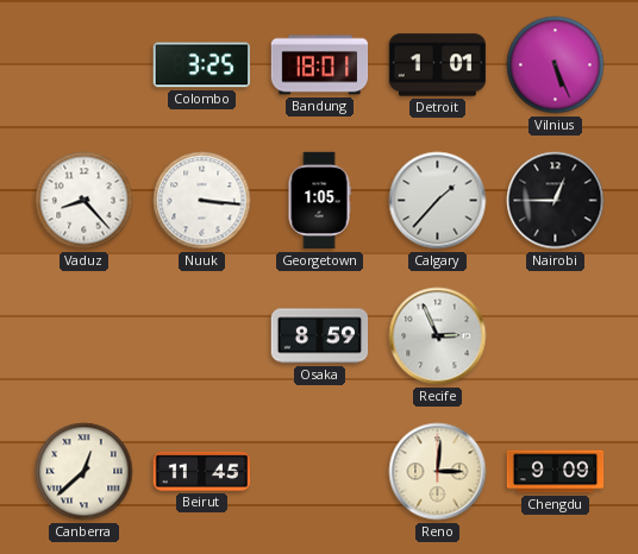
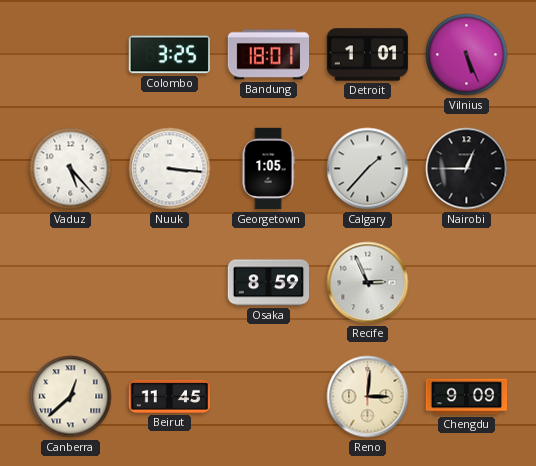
Vaduz: 8:23 -> 5:23
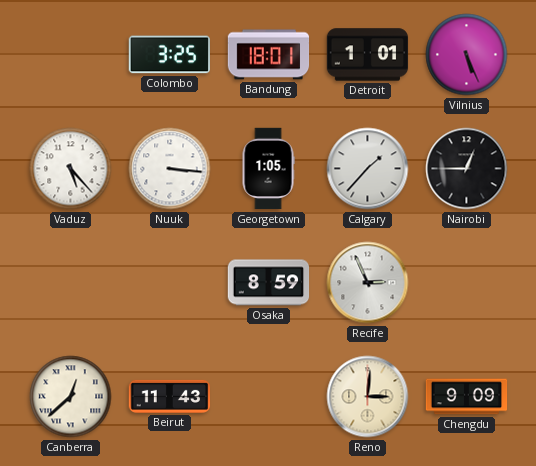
Beirut: 11:45 -> 11:43
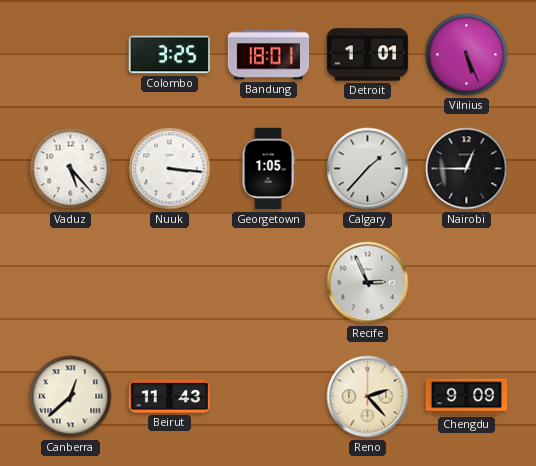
Osaka: 8:59 -> none
Reno: 3:01 -> 2:23
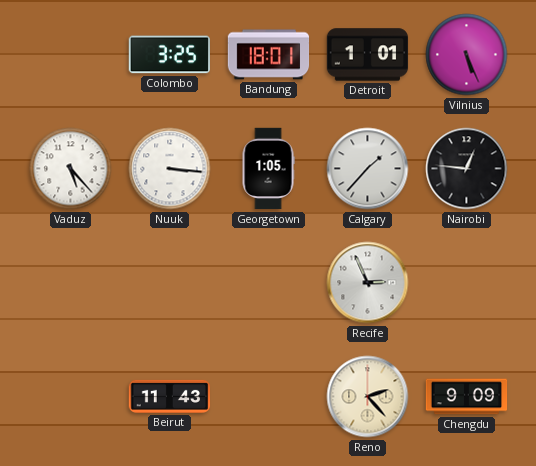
Nairobi: 12:45 -> 12:46
Canberra: 12:38 -> none
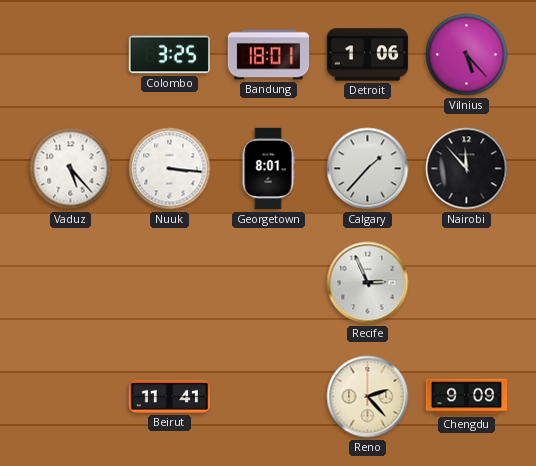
Detroit: 1:01 -> 1:06
Vilnius: 5:26 -> 5:23
Georgetown: 1:05 -> 8:01
Nairobi: 12:46 -> 11:53
Beirut: 11:43 -> 11:41
